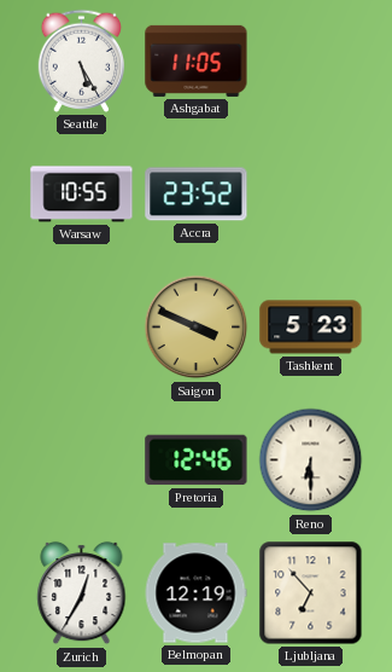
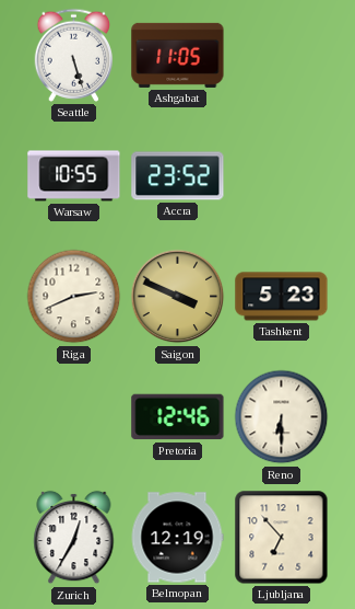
Seattle: 5:25 -> 5:27
Riga: none -> 2:41
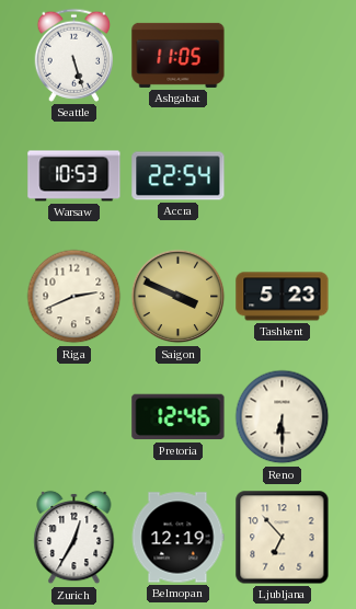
Warsaw: 10:55 -> 10:53
Accra: 23:52 -> 22:54
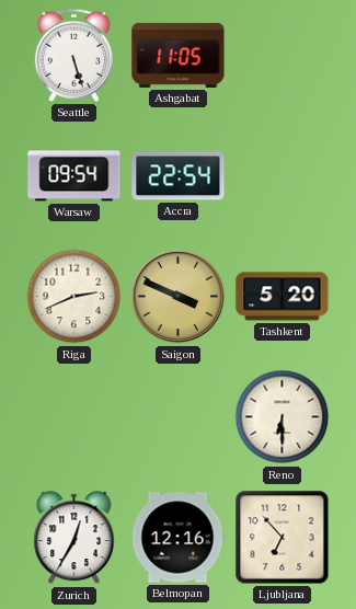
Warsaw: 10:53 -> 09:54
Tashkent: 5:23 -> 5:20
Pretoria: 12:46 -> none
Belmopan: 12:19 -> 12:16
